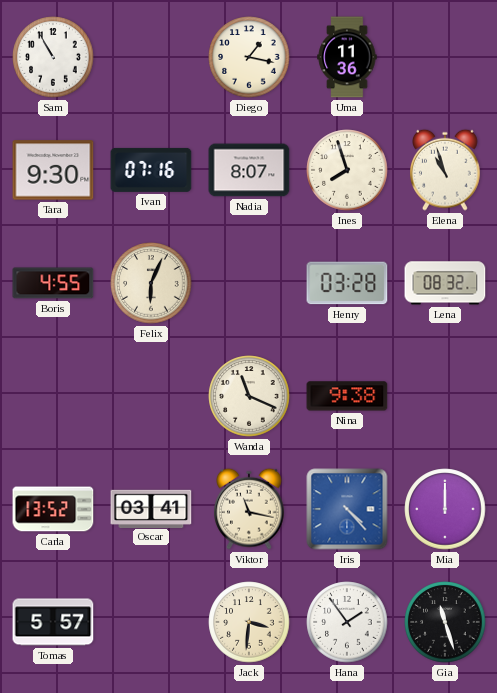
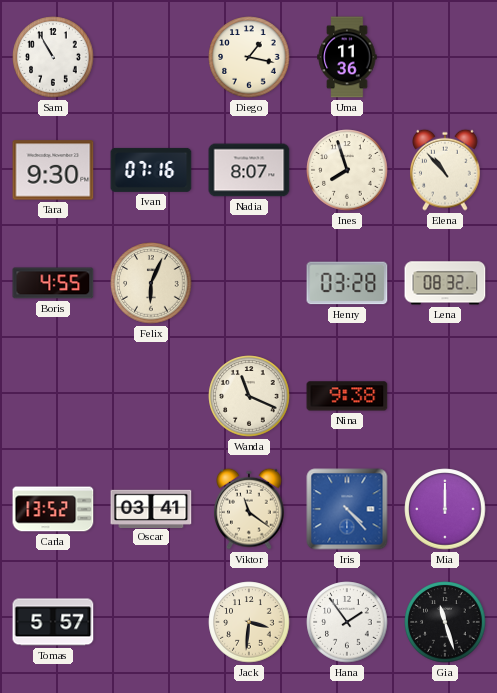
Elena: 10:57 -> 10:53
Viktor: 11:17 -> 11:21
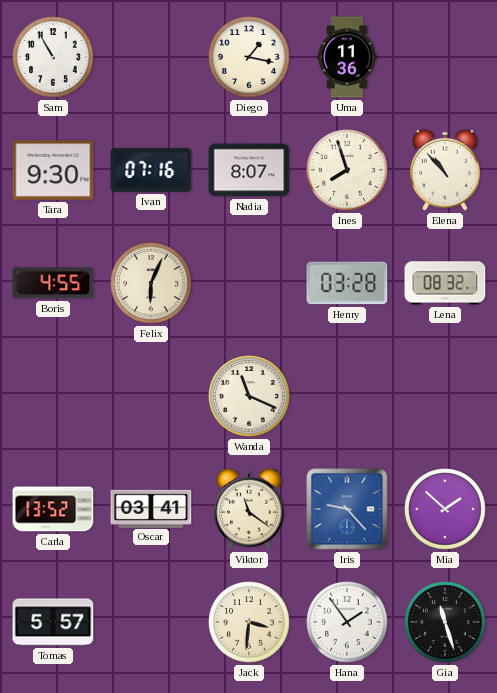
Nina: 9:38 -> none
Iris: 4:23 -> 9:23
Mia: 12:00 -> 1:52
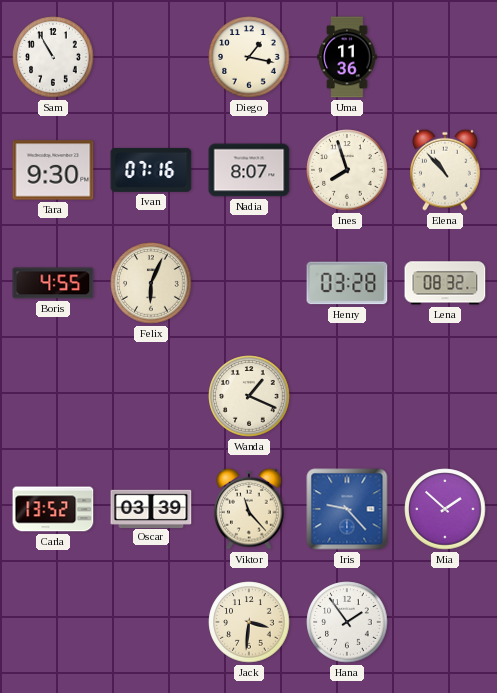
Wanda: 11:19 -> 1:19
Oscar: 03:41 -> 03:39
Viktor: 11:21 -> 11:23
Tomas: 5:57 -> none
Gia: 11:27 -> none
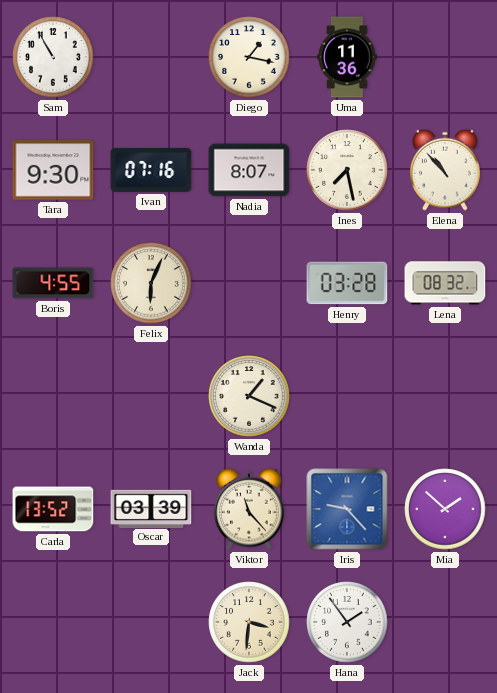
Ines: 7:57 -> 7:28
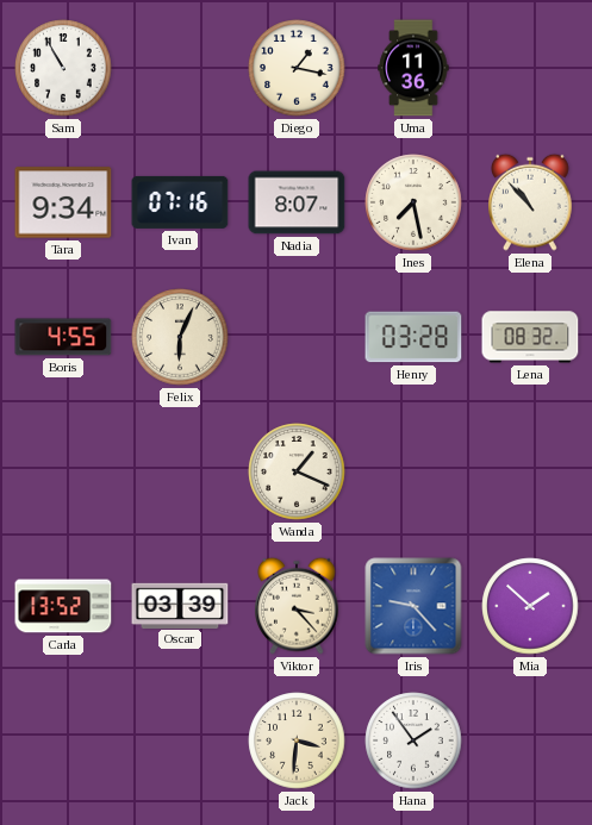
Tara: 9:30 -> 9:34
Viktor: 11:23 -> 3:23
